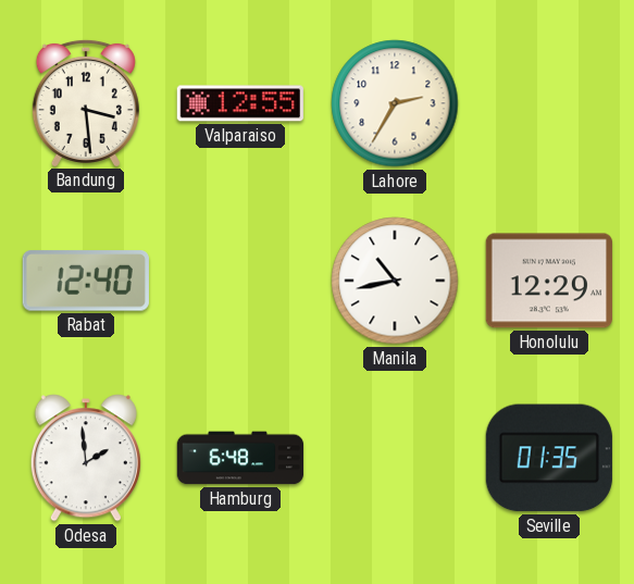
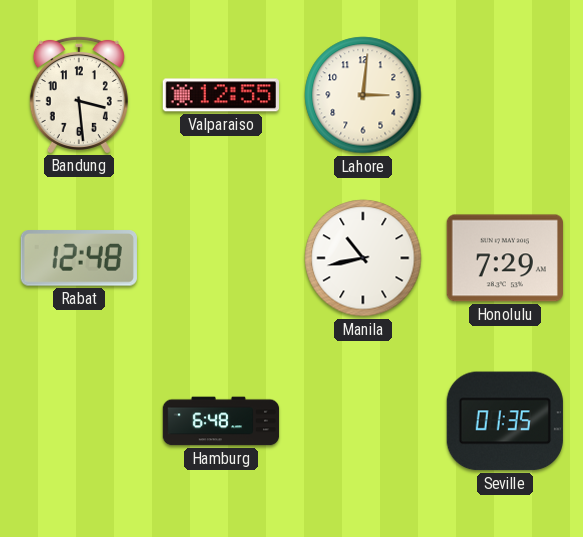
Lahore: 2:35 -> 3:01
Rabat: 12:40 -> 12:48
Honolulu: 12:29 -> 7:29
Odesa: 1:59 -> none
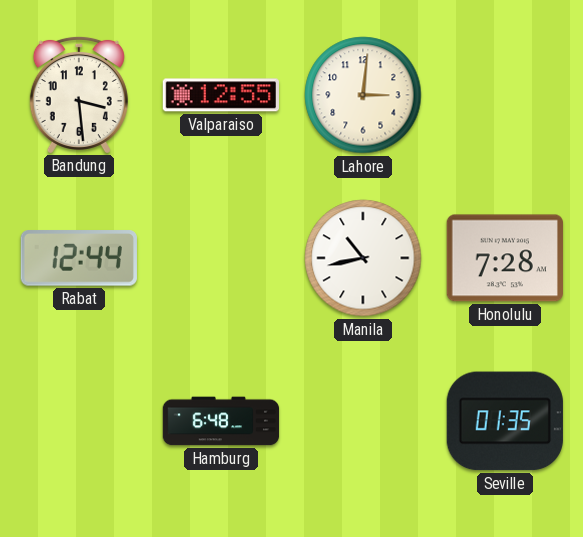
Rabat: 12:48 -> 12:44
Honolulu: 7:29 -> 7:28
